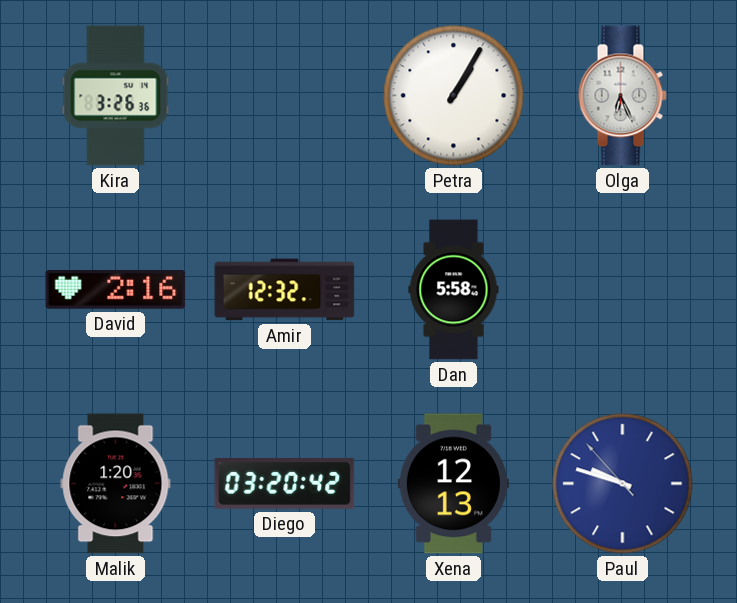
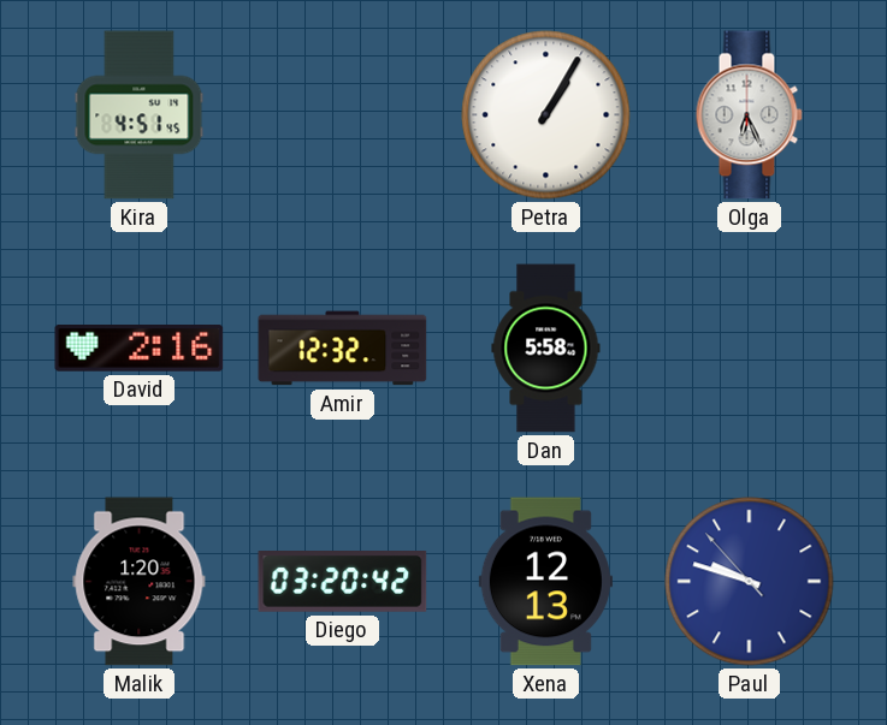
Kira: 3:26 -> 4:51
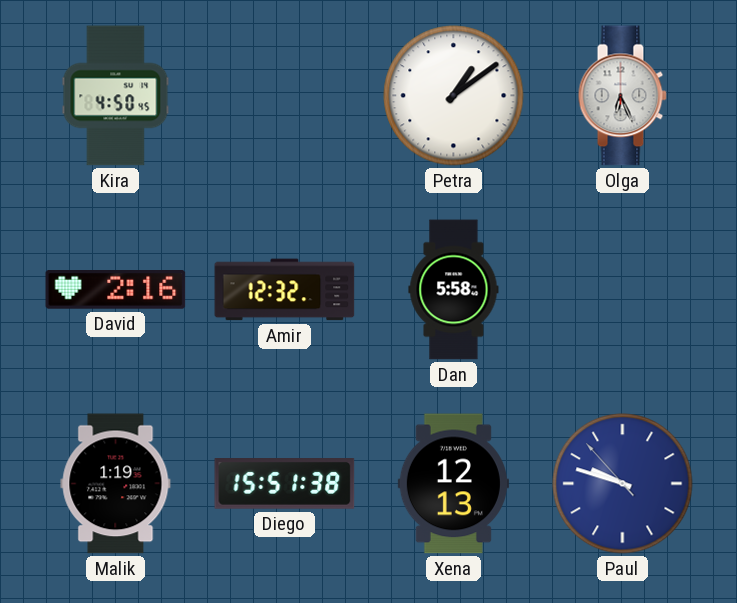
Kira: 4:51 -> 4:50
Petra: 1:05 -> 1:09
Malik: 1:20 -> 1:19
Diego: 03:20 -> 15:51
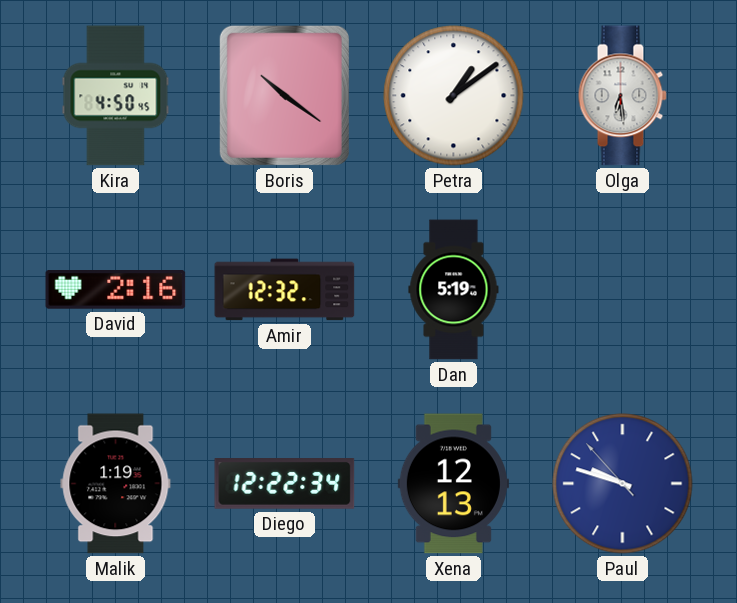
Boris: none -> 10:21
Olga: 6:26 -> 6:29
Dan: 5:58 -> 5:19
Diego: 15:51 -> 12:22
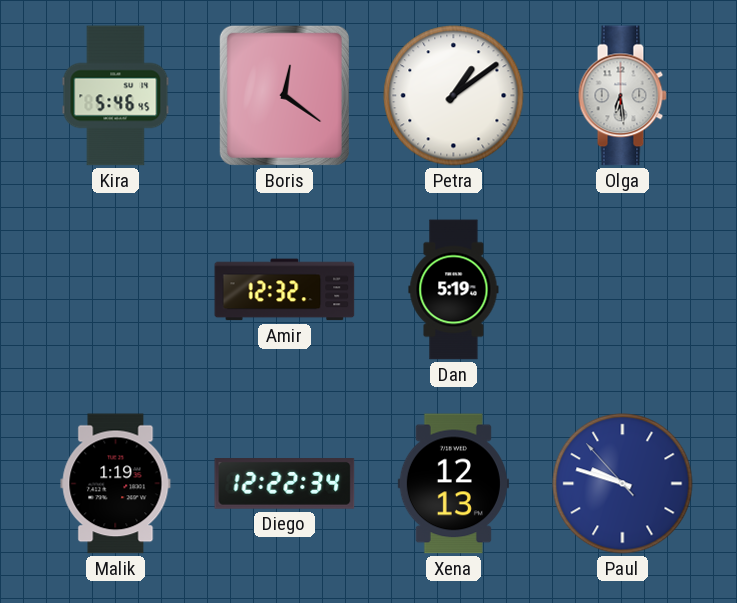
Kira: 4:50 -> 5:46
Boris: 10:21 -> 12:21
David: 2:16 -> none
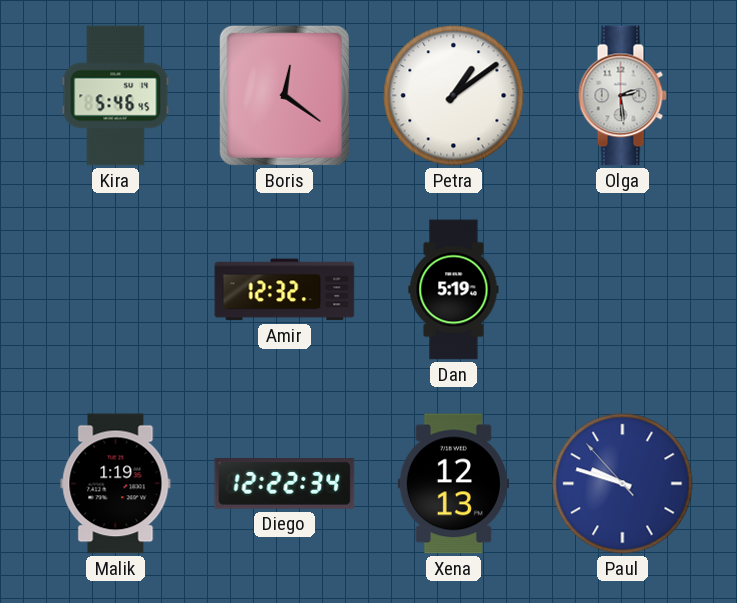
Olga: 6:29 -> 2:29
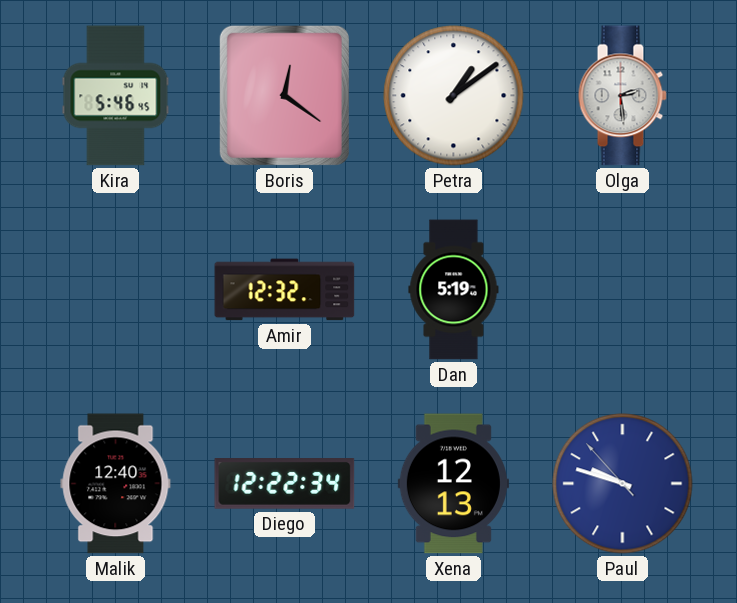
Malik: 1:19 -> 12:40
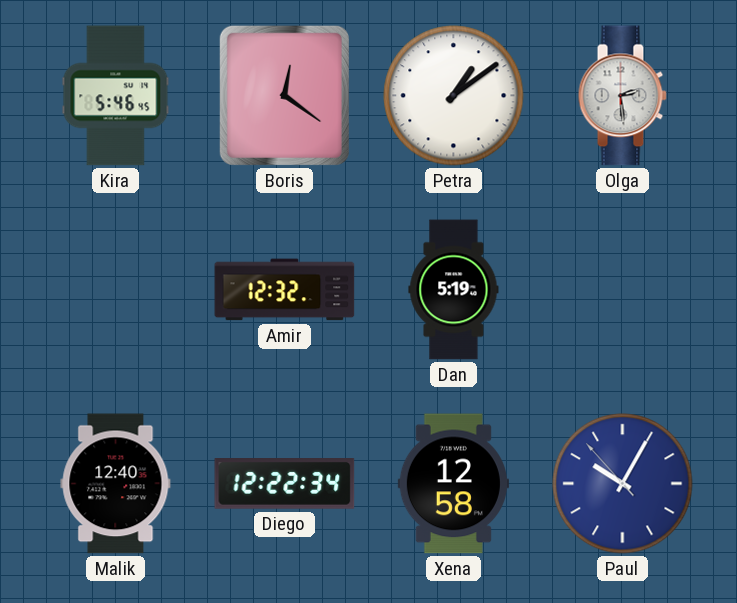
Xena: 12:13 -> 12:58
Paul: 9:47 -> 10:04
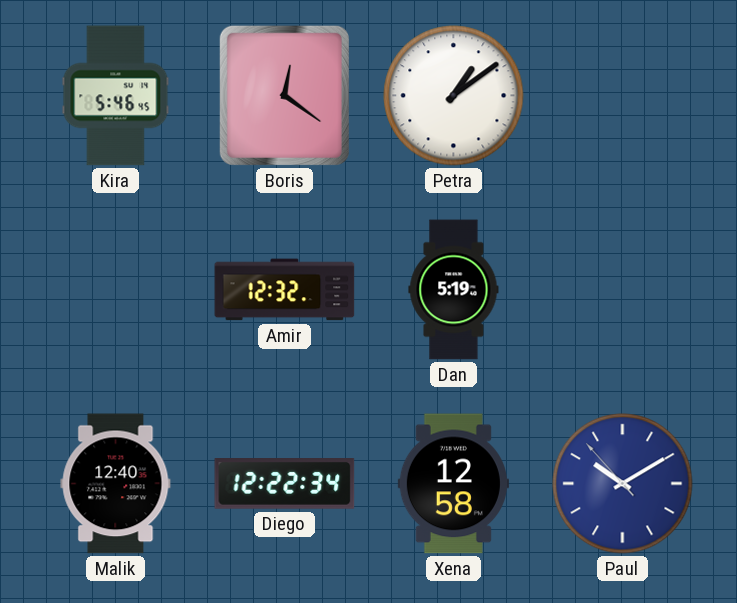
Olga: 2:29 -> none
Paul: 10:04 -> 10:09
